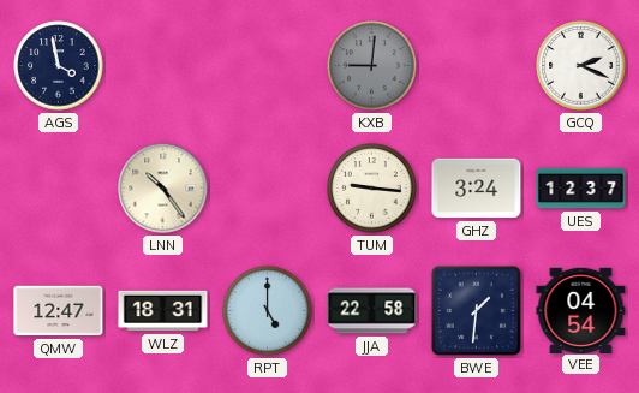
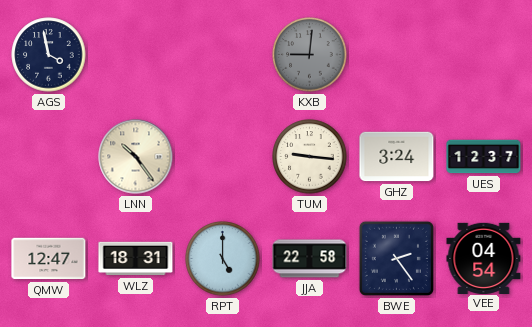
GCQ: 2:19 -> none
BWE: 1:31 -> 2:24
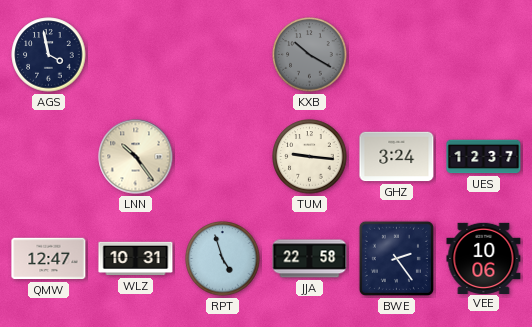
KXB: 9:01 -> 10:20
WLZ: 18:31 -> 10:31
RPT: 5:00 -> 4:57
VEE: 04:54 -> 10:06
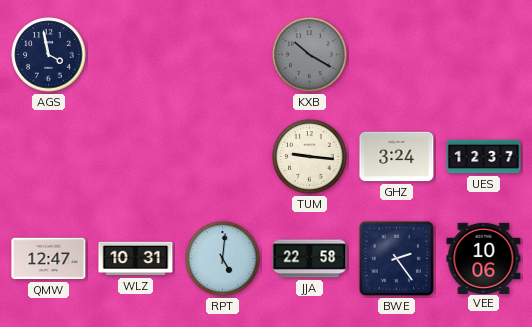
LNN: 10:24 -> none
RPT: 4:57 -> 5:01
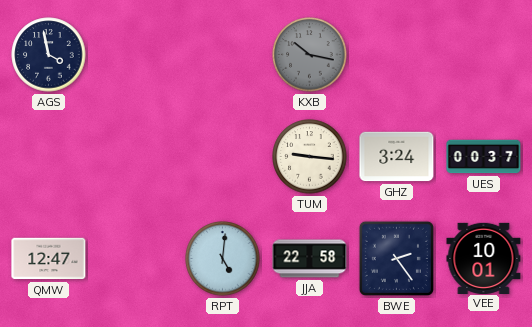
KXB: 10:20 -> 10:17
UES: 12:37 -> 00:37
WLZ: 10:31 -> none
VEE: 10:06 -> 10:01
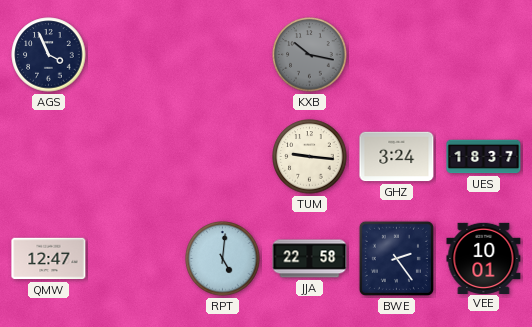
AGS: 3:58 -> 3:56
UES: 00:37 -> 18:37
